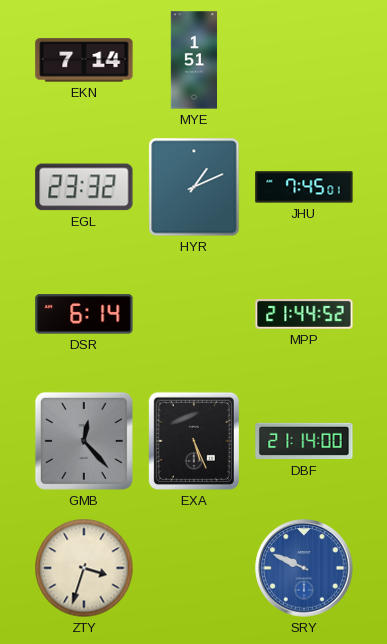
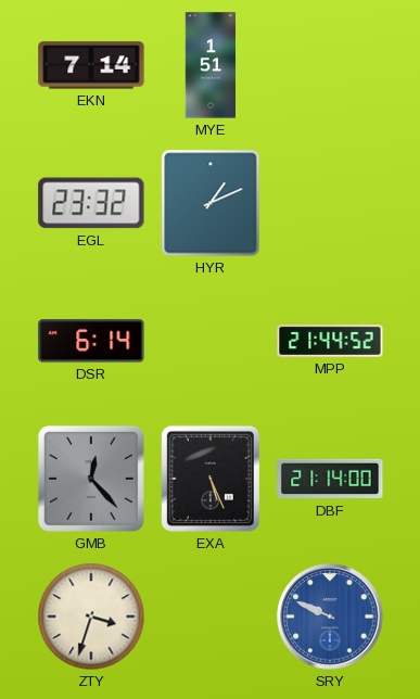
JHU: 7:45 -> none
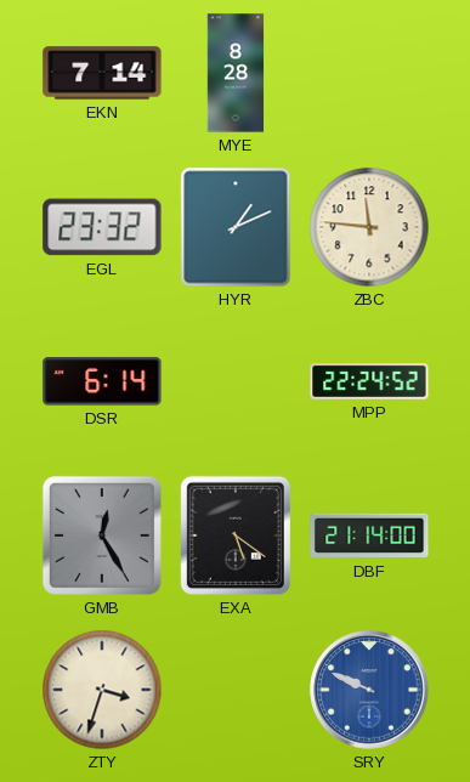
MYE: 1:51 -> 8:28
ZBC: none -> 11:46
MPP: 21:44 -> 22:24
GMB: 12:23 -> 12:25
EXA: 5:26 -> 5:21
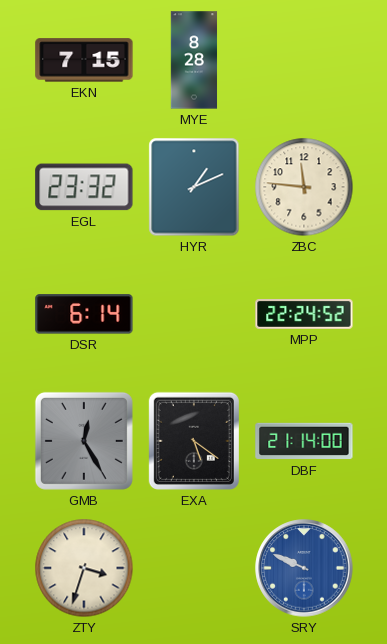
EKN: 7:14 -> 7:15
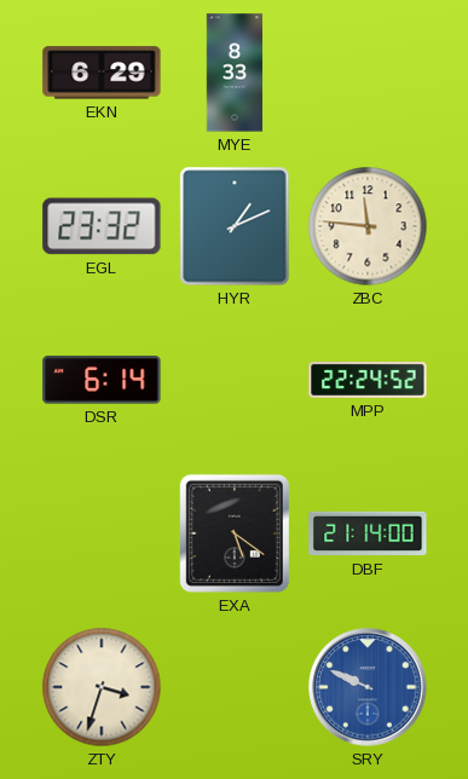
EKN: 7:15 -> 6:29
MYE: 8:28 -> 8:33
GMB: 12:25 -> none
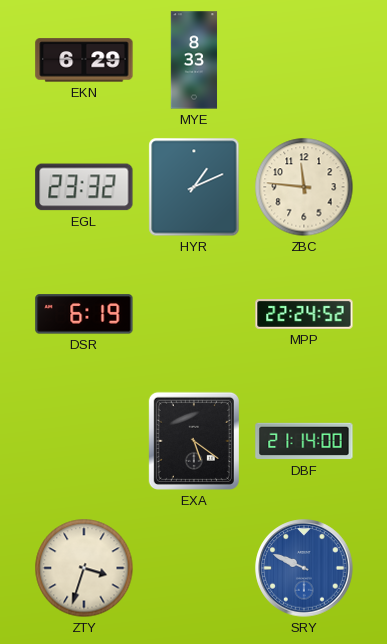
DSR: 6:14 -> 6:19
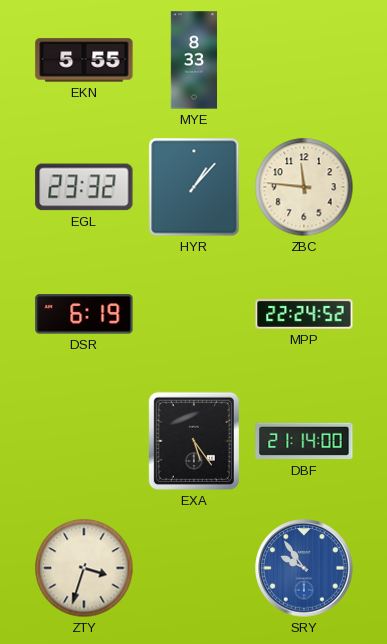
EKN: 6:29 -> 5:55
HYR: 1:11 -> 1:07
EXA: 5:21 -> 5:24
SRY: 9:49 -> 9:54
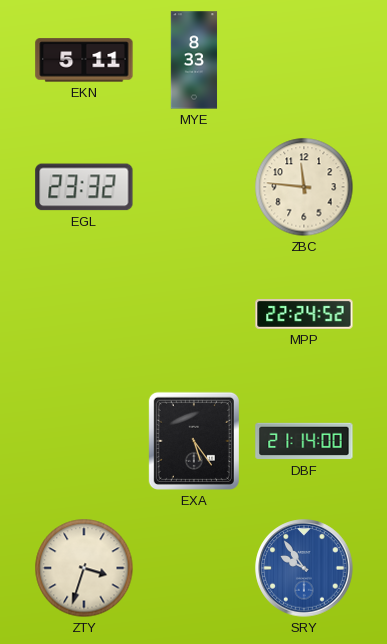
EKN: 5:55 -> 5:11
HYR: 1:07 -> none
DSR: 6:19 -> none
